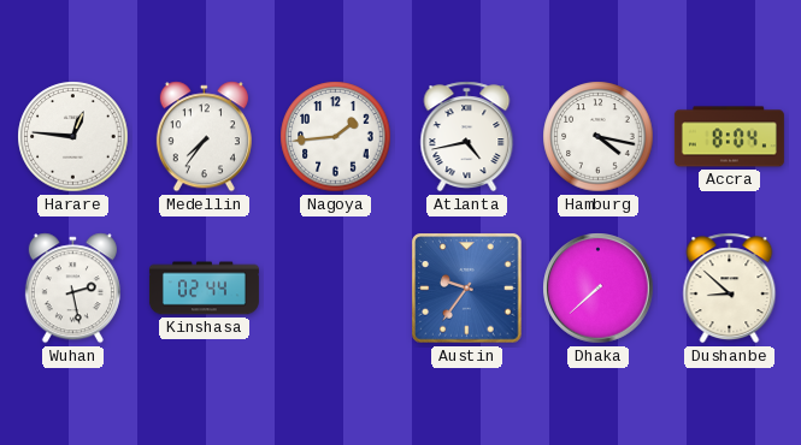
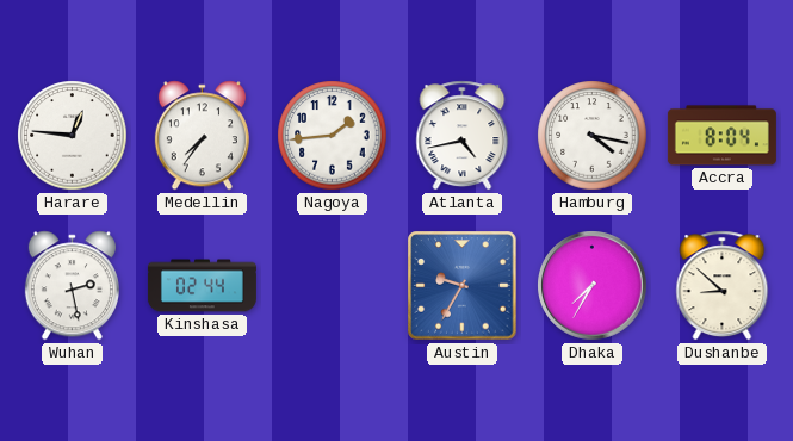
Austin: 9:36 -> 9:35
Dhaka: 7:38 -> 7:35
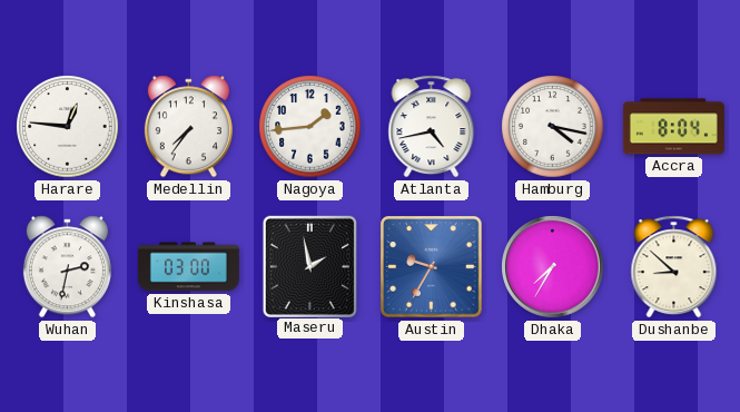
Wuhan: 2:28 -> 2:32
Kinshasa: 02:44 -> 03:00
Maseru: none -> 1:58
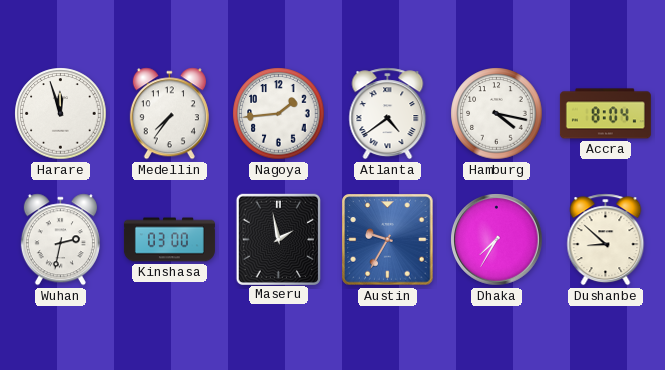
Harare: 12:46 -> 11:57
Atlanta: 4:43 -> 4:39
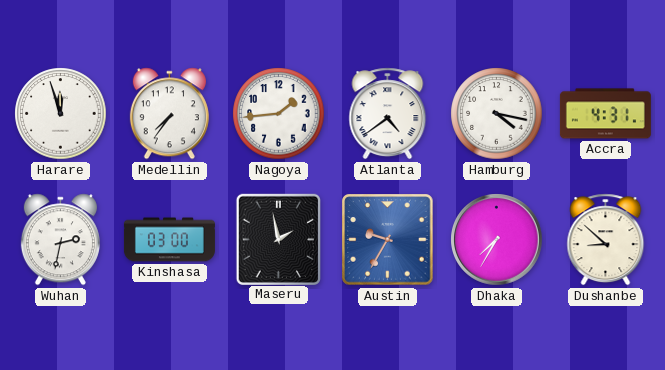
Accra: 8:04 -> 4:31
